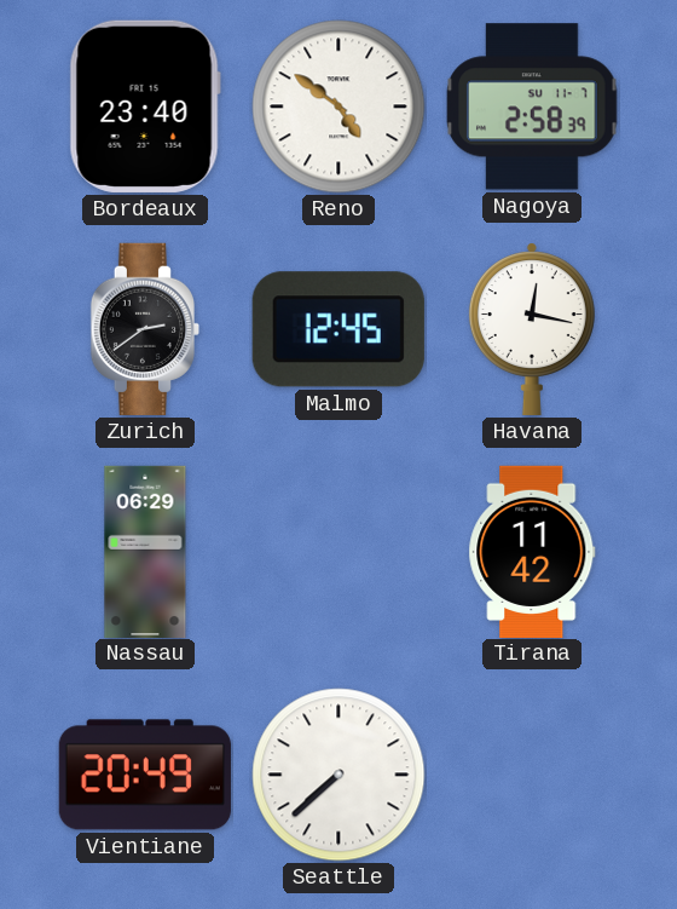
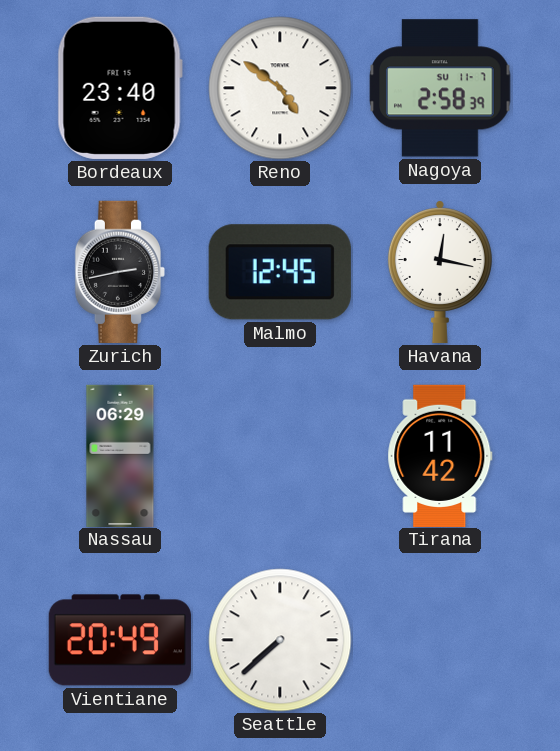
Zurich: 2:39 -> 2:43
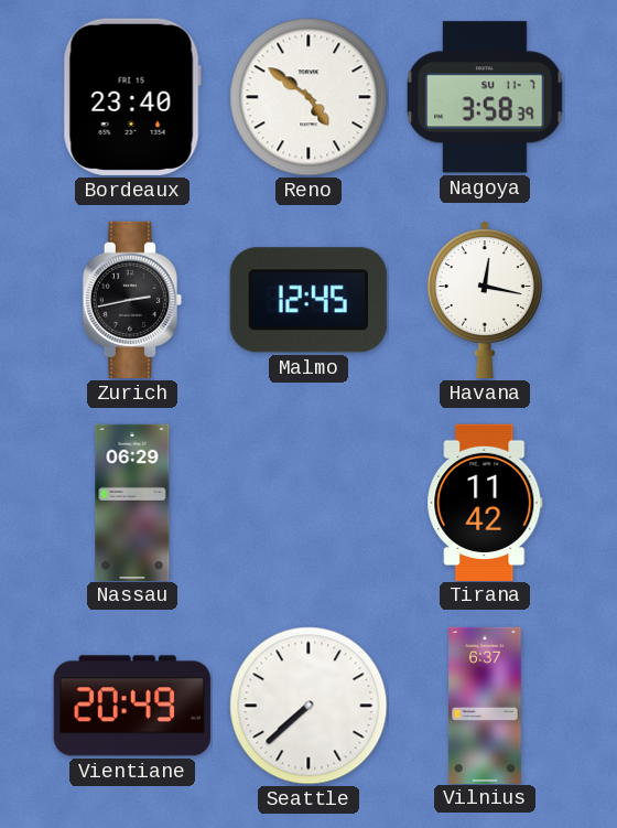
Nagoya: 2:58 -> 3:58
Vilnius: none -> 6:37
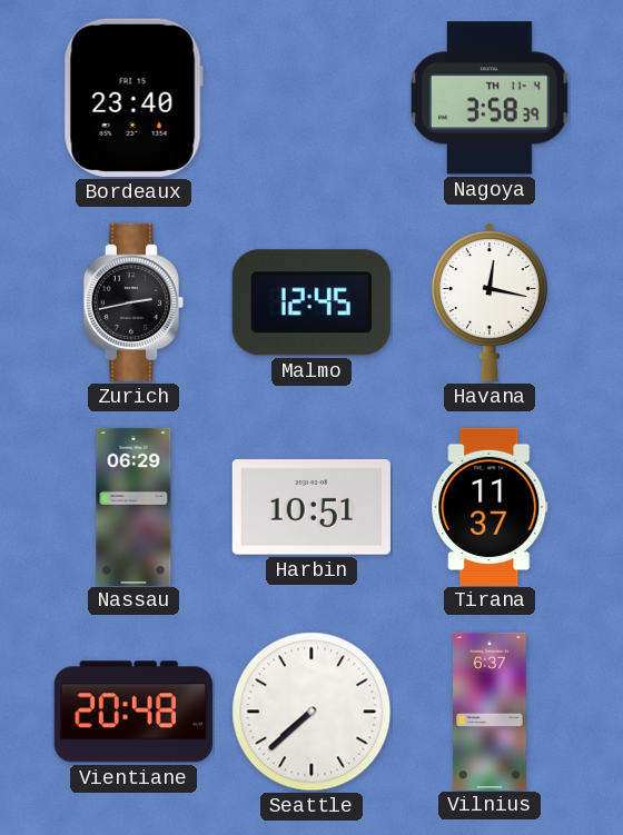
Reno: 4:51 -> none
Nagoya date: SU 11-7 -> TH 11-4
Harbin: none -> 10:51
Tirana: 11:42 -> 11:37
Vientiane: 20:49 -> 20:48
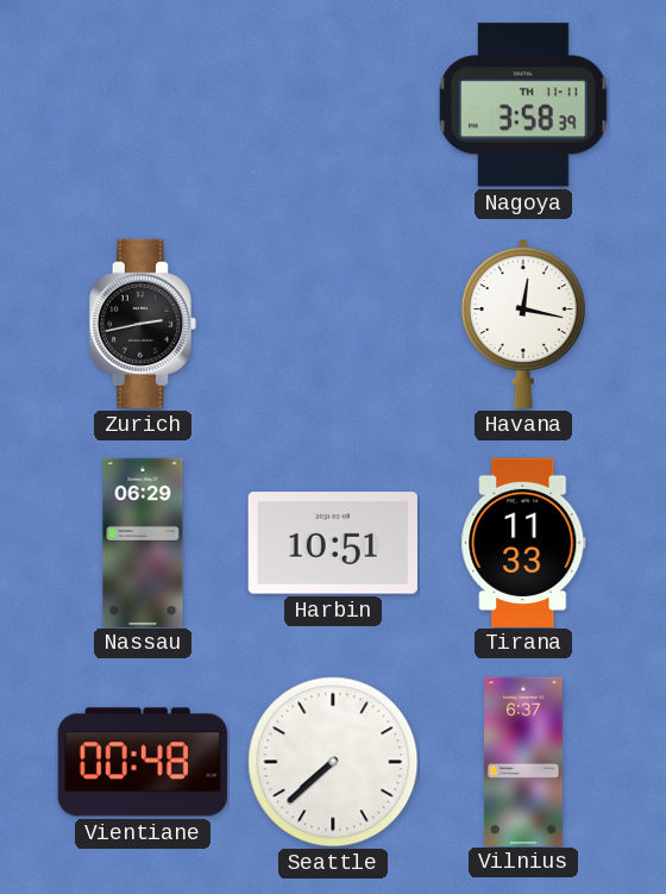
Bordeaux: 23:40 -> none
Nagoya date: TH 11-4 -> TH 11-11
Malmo: 12:45 -> none
Tirana: 11:37 -> 11:33
Vientiane: 20:48 -> 00:48
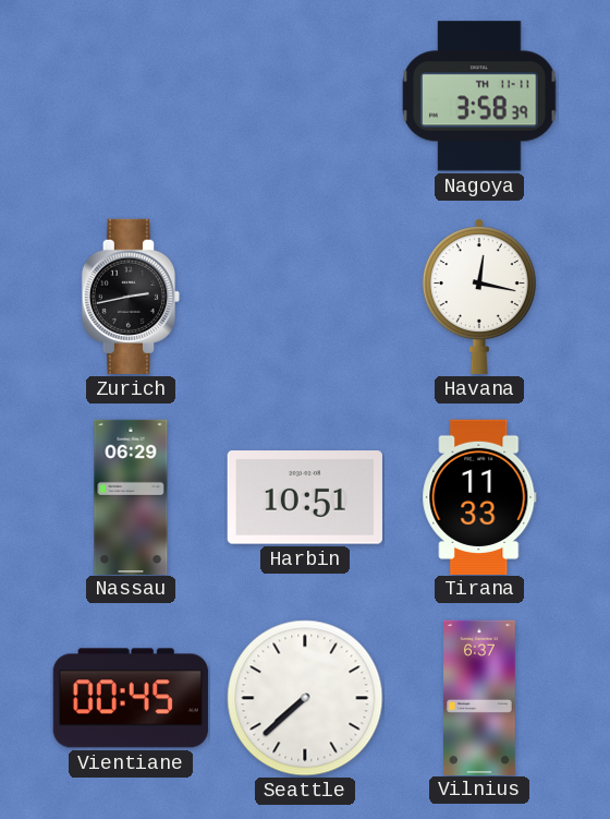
Vientiane: 00:48 -> 00:45
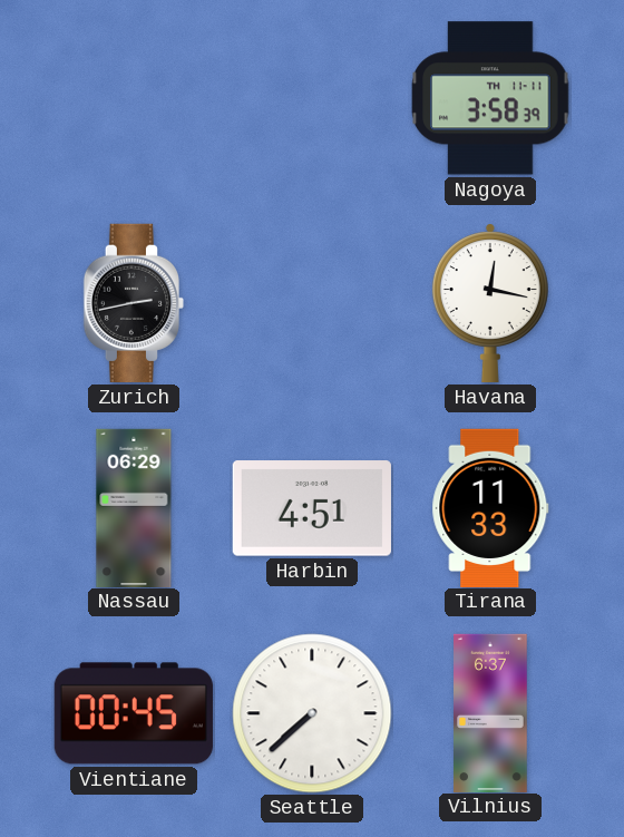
Harbin: 10:51 -> 4:51
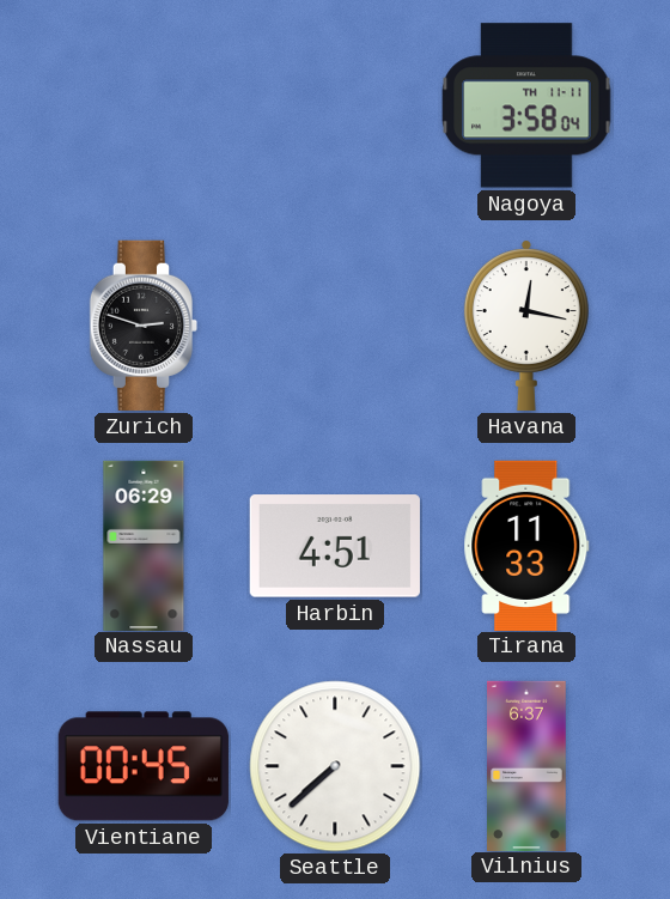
Nagoya: 3:58:39 -> 3:58:04
Zurich: 2:43 -> 2:48
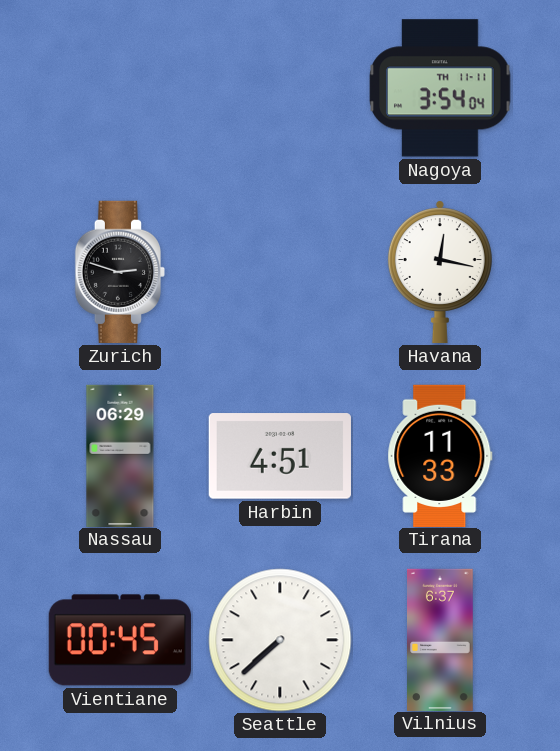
Nagoya: 3:58 -> 3:54
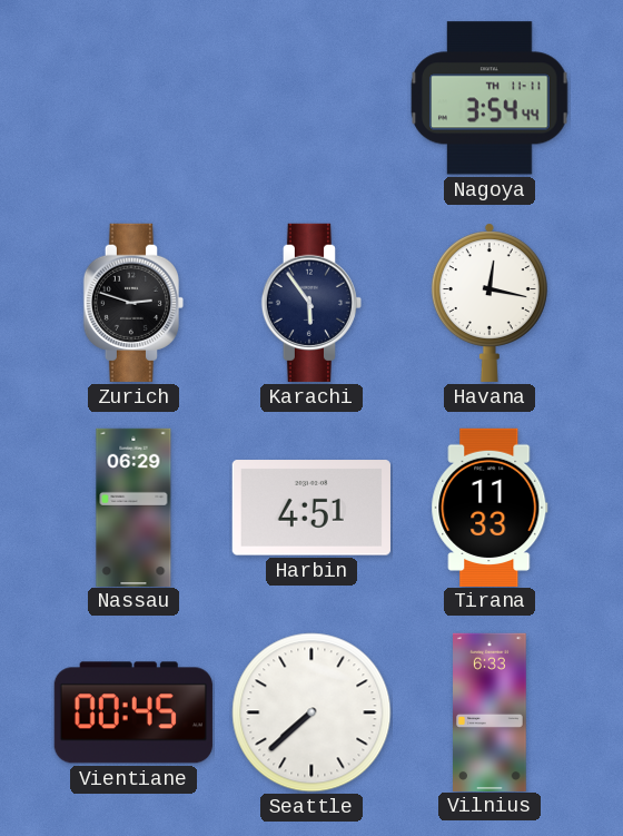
Nagoya: 3:54:04 -> 3:54:44
Karachi: none -> 5:54
Vilnius: 6:37 -> 6:33
